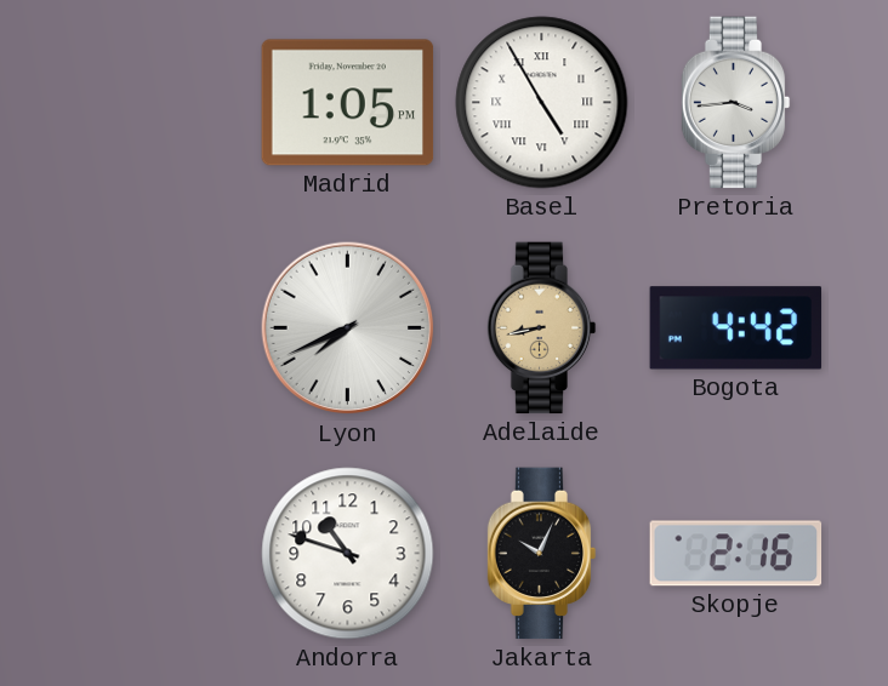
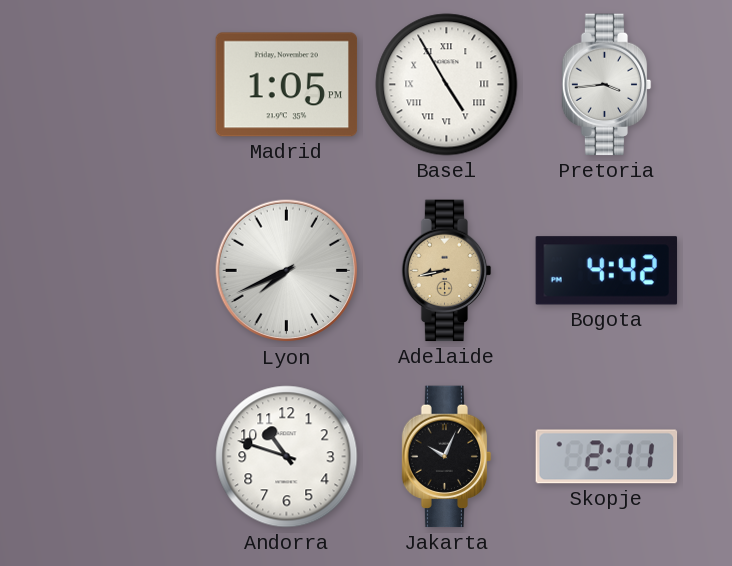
Skopje: 2:16 -> 2:11
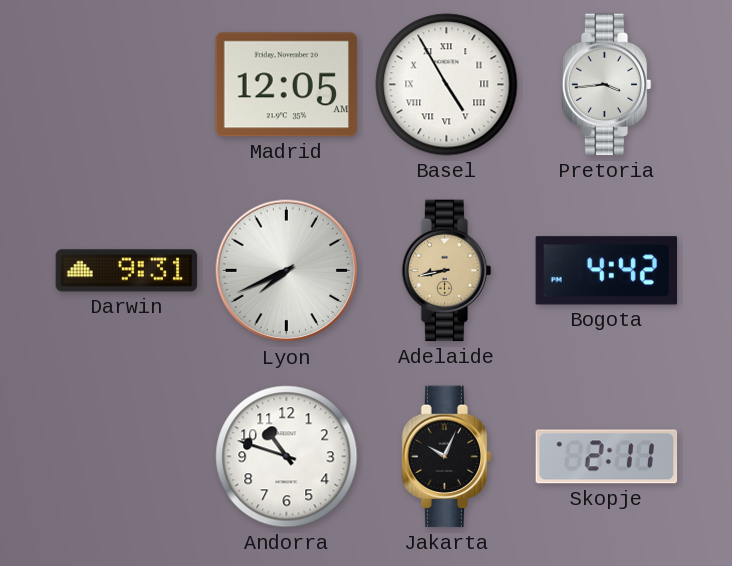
Madrid: 1:05 -> 12:05
Darwin: none -> 9:31
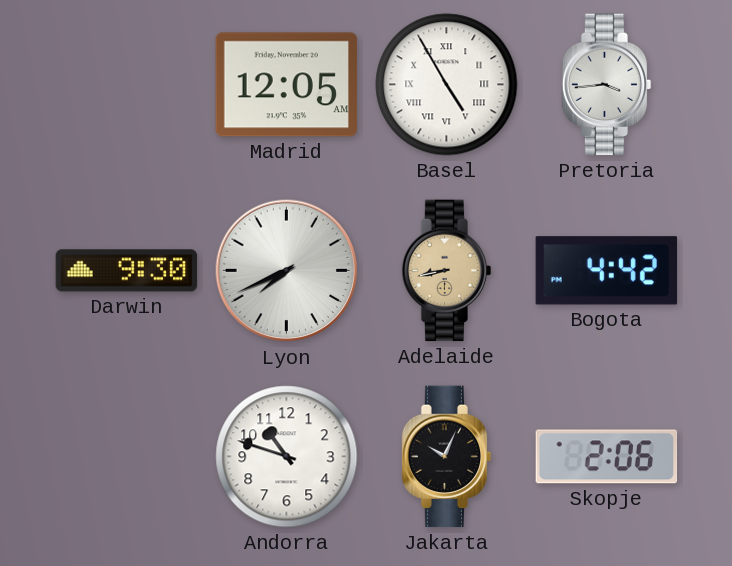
Darwin: 9:31 -> 9:30
Skopje: 2:11 -> 2:06
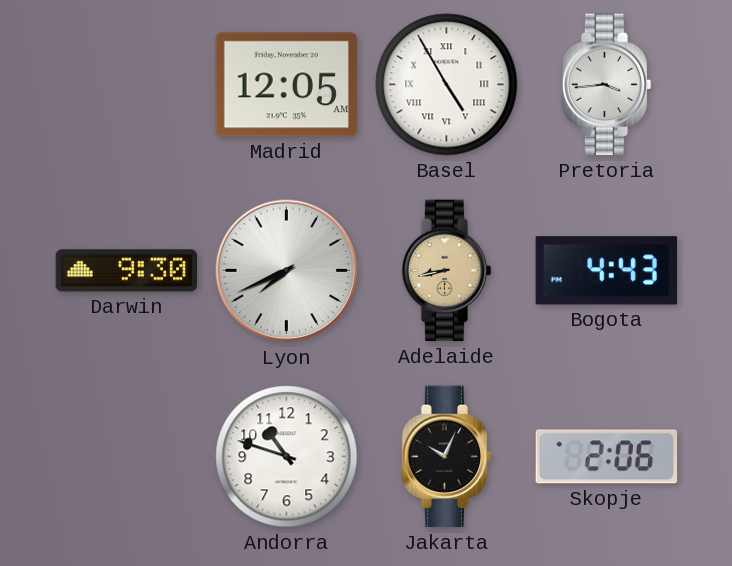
Bogota: 4:42 -> 4:43
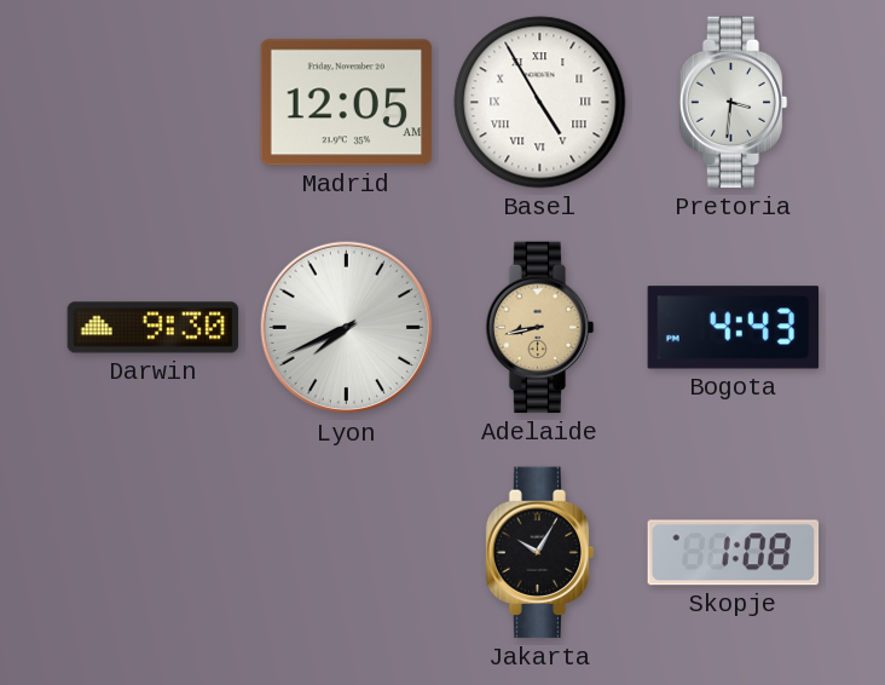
Pretoria: 3:44 -> 3:31
Andorra: 10:48 -> none
Jakarta: 10:04 -> 10:05
Skopje: 2:06 -> 1:08
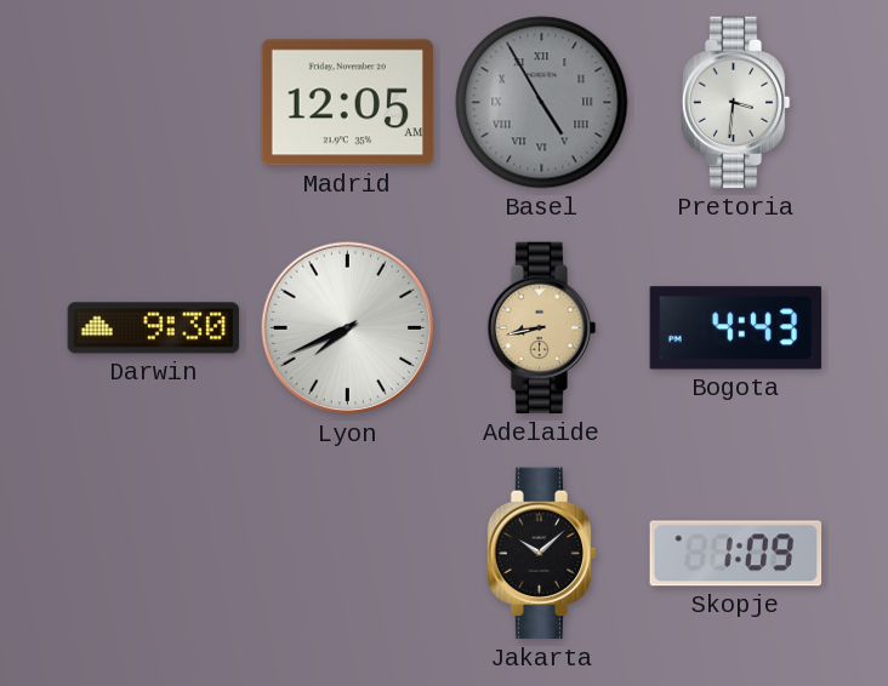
Basel dial: white -> grey
Jakarta: 10:05 -> 10:08
Skopje: 1:08 -> 1:09
